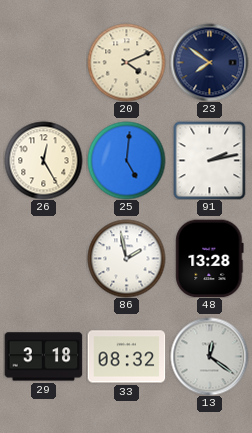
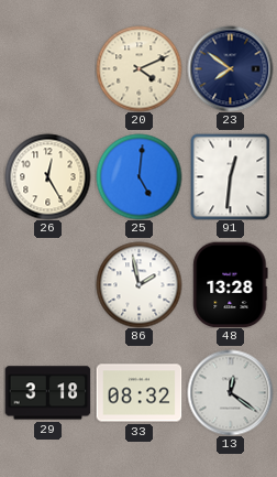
91: 2:13 -> 12:31
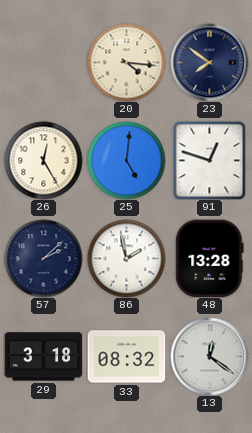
20: 4:11 -> 4:16
91: 12:31 -> 12:48
57: none -> 2:08
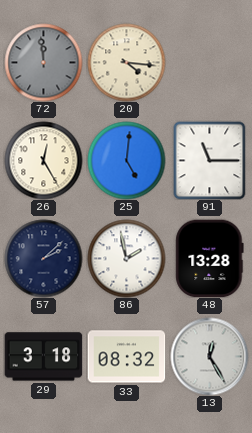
72: none -> 11:59
23: 7:51 -> none
91: 12:48 -> 11:15
13: 12:21 -> 12:25
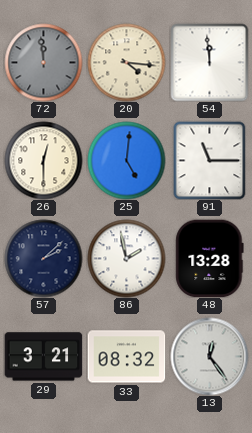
54: none -> 11:59
26: 12:25 -> 12:30
29: 3:18 -> 3:21
13: 12:25 -> 12:24
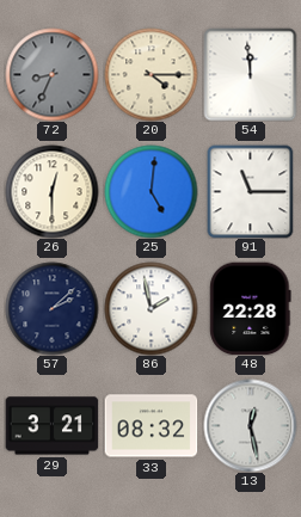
72: 11:59 -> 8:34
20: 4:16 -> 4:15
48: 13:28 -> 22:28
13: 12:24 -> 12:28
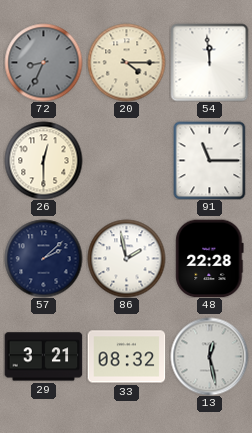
25: 5:01 -> none
